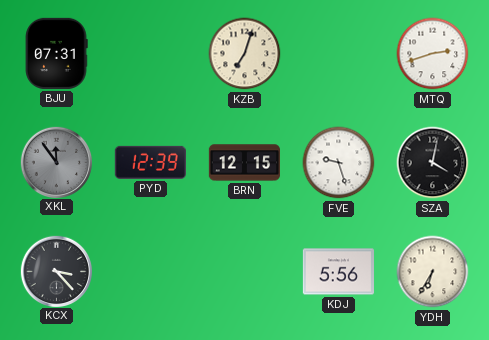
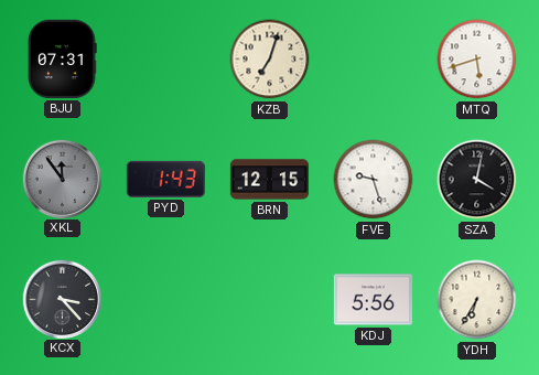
MTQ: 2:42 -> 5:42
PYD: 12:39 -> 1:43
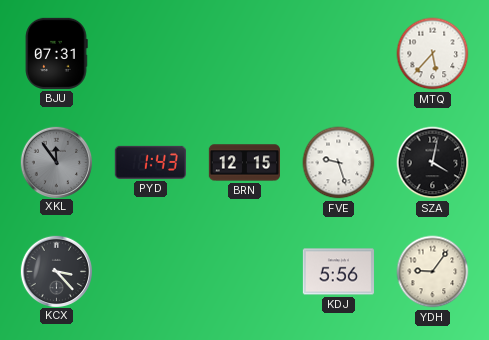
KZB: 7:03 -> none
MTQ: 5:42 -> 5:37
YDH: 6:35 -> 9:06
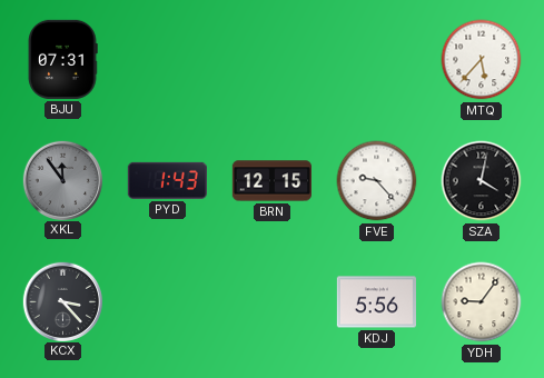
FVE: 9:27 -> 9:23
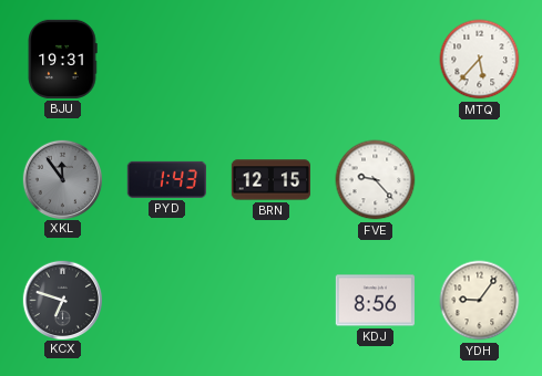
BJU: 07:31 -> 19:31
SZA: 4:02 -> none
KCX: 3:23 -> 6:48
KDJ: 5:56 -> 8:56
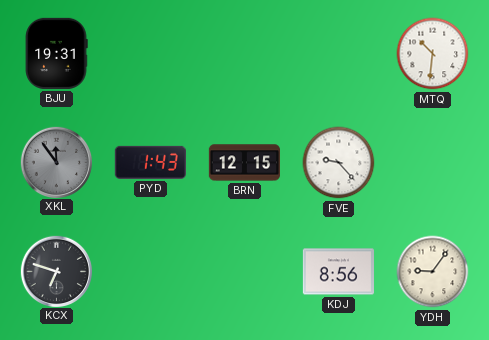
MTQ: 5:37 -> 10:31
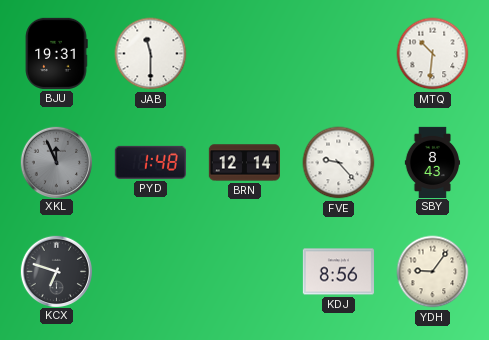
JAB: none -> 11:30
XKL: 11:54 -> 11:56
PYD: 1:43 -> 1:48
BRN: 12:15 -> 12:14
SBY: none -> 8:43
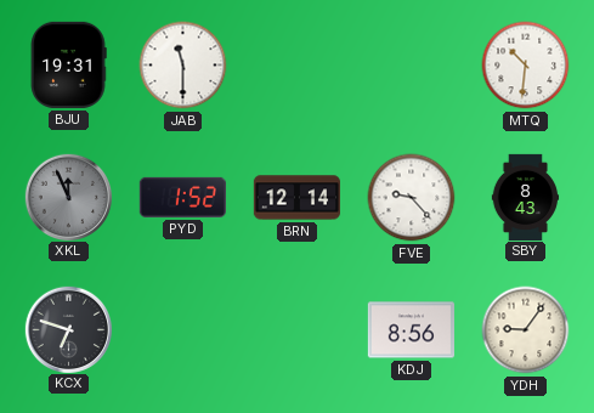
PYD: 1:48 -> 1:52
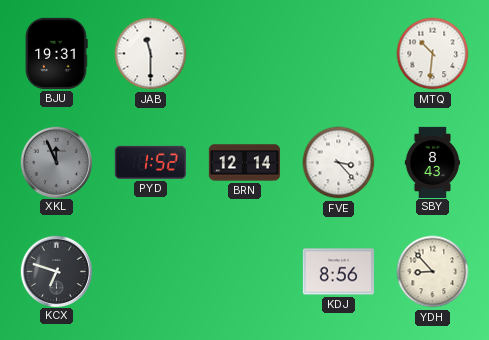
FVE: 9:23 -> 3:23
YDH: 9:06 -> 8:53
